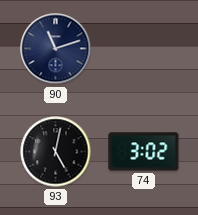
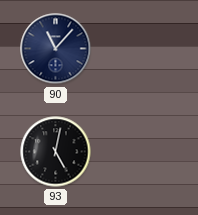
90: 11:12 -> 11:07
74: 3:02 -> none
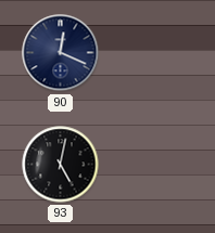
90: 11:07 -> 12:19
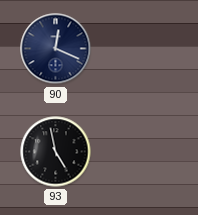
93: 5:02 -> 4:58
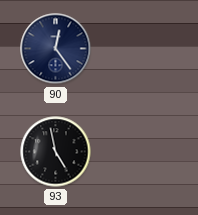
90: 12:19 -> 12:24
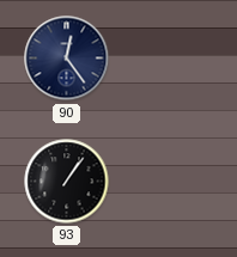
93: 4:58 -> 1:06
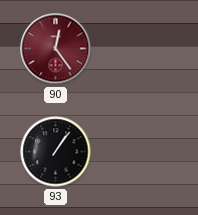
90 dial: navy -> burgundy
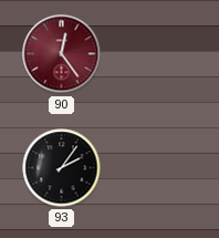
93: 1:06 -> 2:06
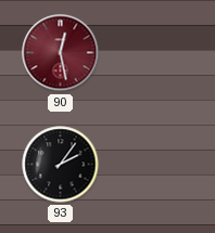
90: 12:24 -> 12:28
